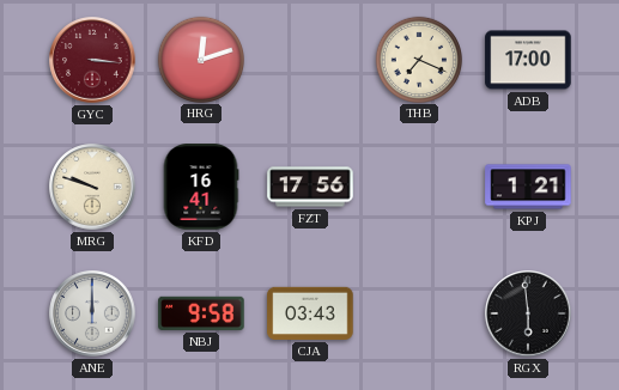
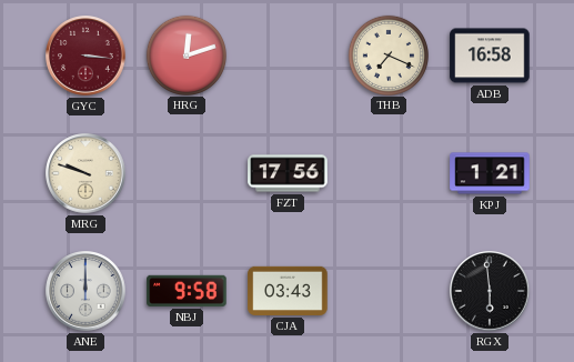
ADB: 17:00 -> 16:58
KFD: 16:41 -> none
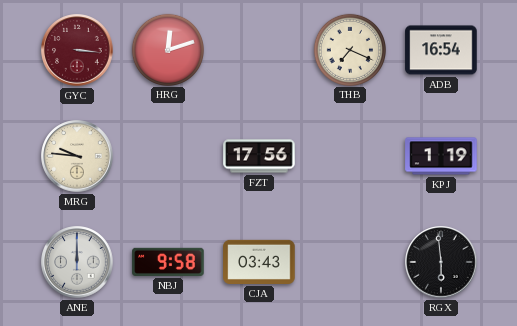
ADB: 16:58 -> 16:54
MRG: 9:48 -> 9:46
KPJ: 1:21 -> 1:19
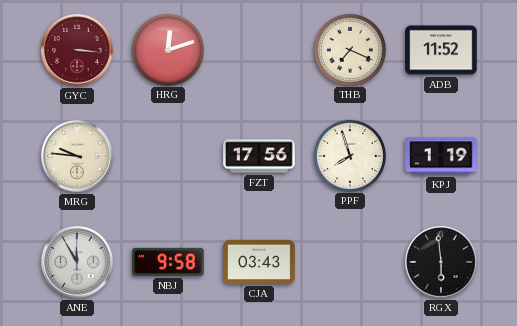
ADB: 16:54 -> 11:52
PPF: none -> 7:57
ANE: 12:00 -> 11:55
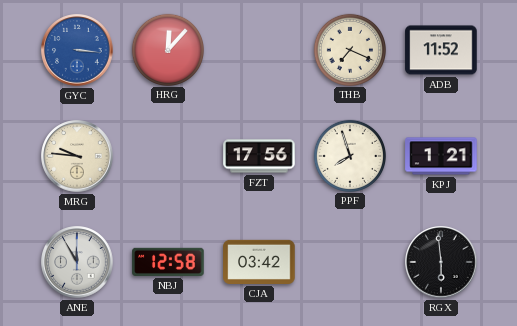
GYC dial: burgundy -> blue
HRG: 12:12 -> 12:07
KPJ: 1:19 -> 1:21
NBJ: 9:58 -> 12:58
CJA: 03:43 -> 03:42
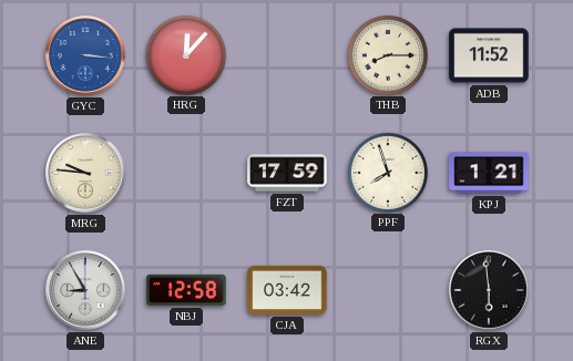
THB: 7:19 -> 8:15
FZT: 17:56 -> 17:59
ANE: 11:55 -> 8:55
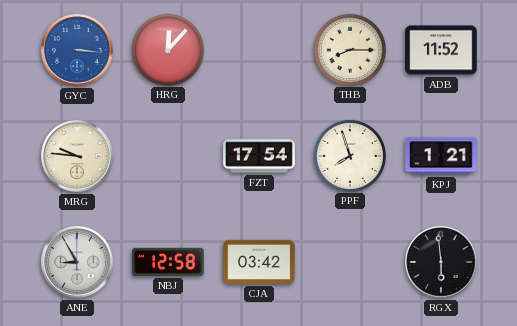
FZT: 17:59 -> 17:54
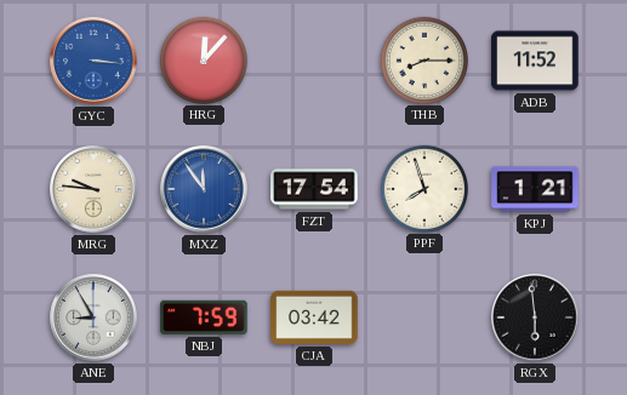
MXZ: none -> 11:54
NBJ: 12:58 -> 7:59
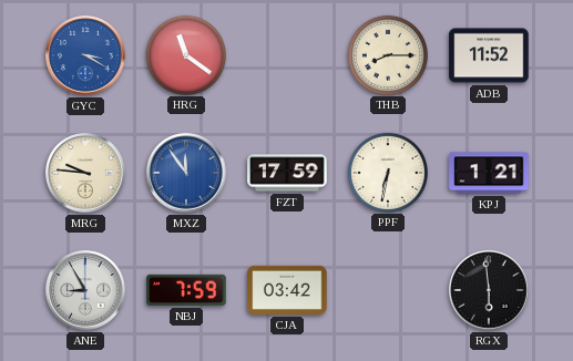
GYC: 3:16 -> 3:20
HRG: 12:07 -> 11:21
FZT: 17:54 -> 17:59
PPF: 7:57 -> 6:32
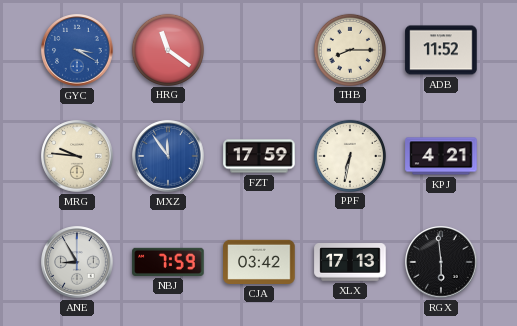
KPJ: 1:21 -> 4:21
XLX: none -> 17:13
